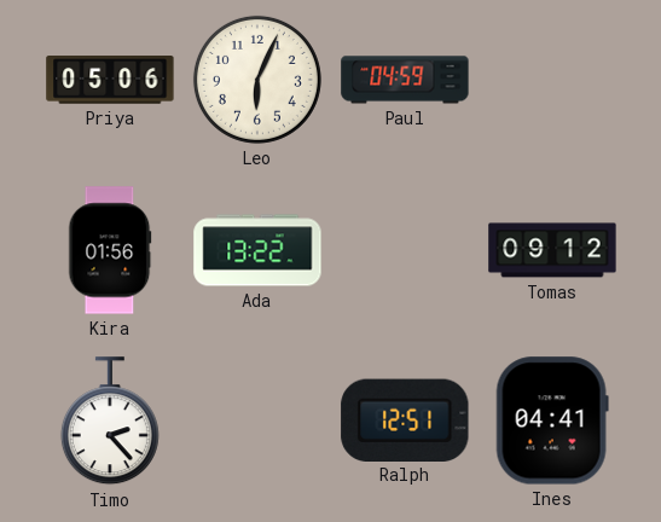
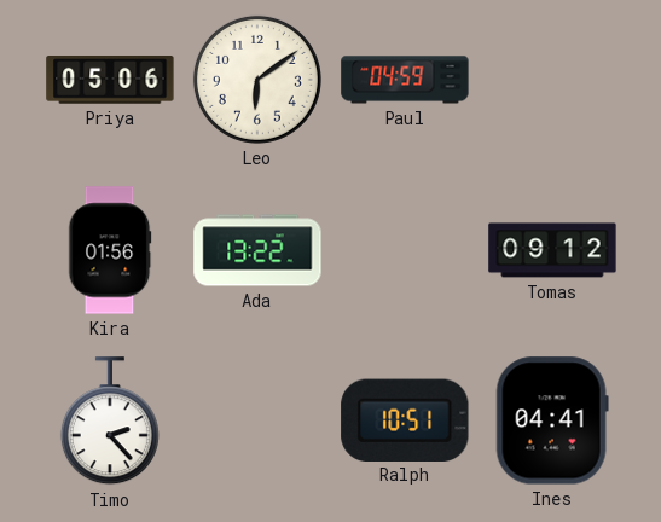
Leo: 6:04 -> 6:09
Ralph: 12:51 -> 10:51
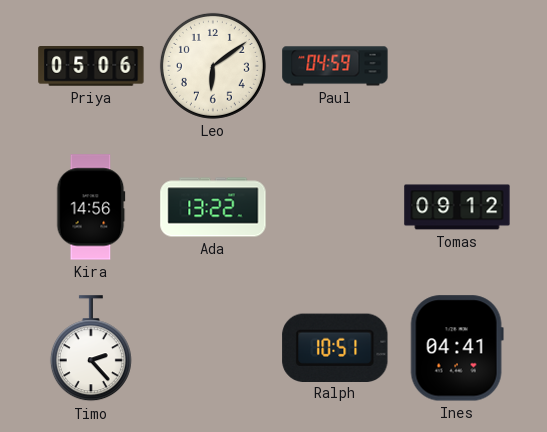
Kira: 01:56 -> 14:56
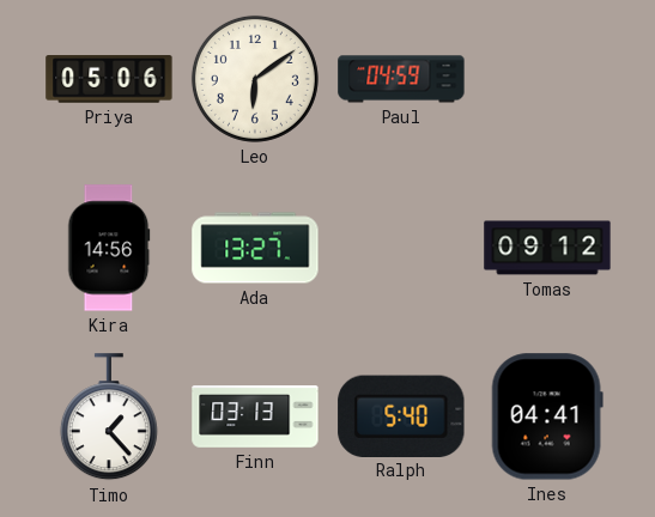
Ada: 13:22 -> 13:27
Timo: 2:23 -> 1:23
Finn: none -> 03:13
Ralph: 10:51 -> 5:40
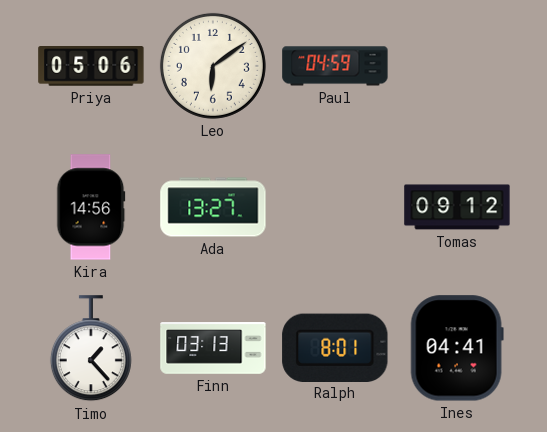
Ralph: 5:40 -> 8:01
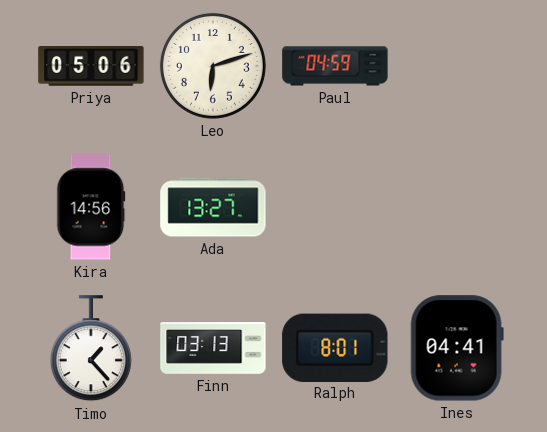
Leo: 6:09 -> 6:12
Tomas: 09:12 -> none
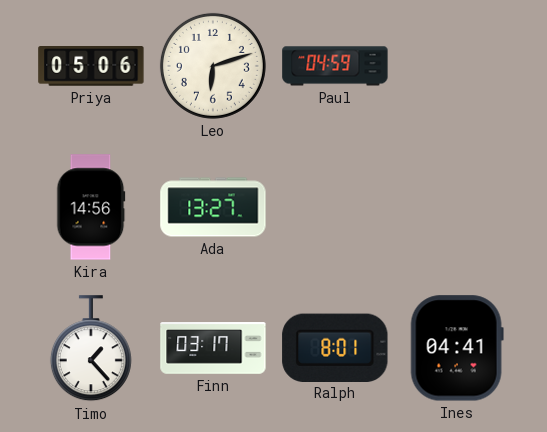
Finn: 03:13 -> 03:17
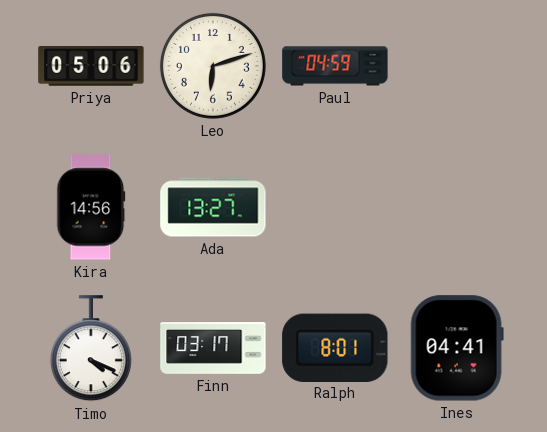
Timo: 1:23 -> 4:19
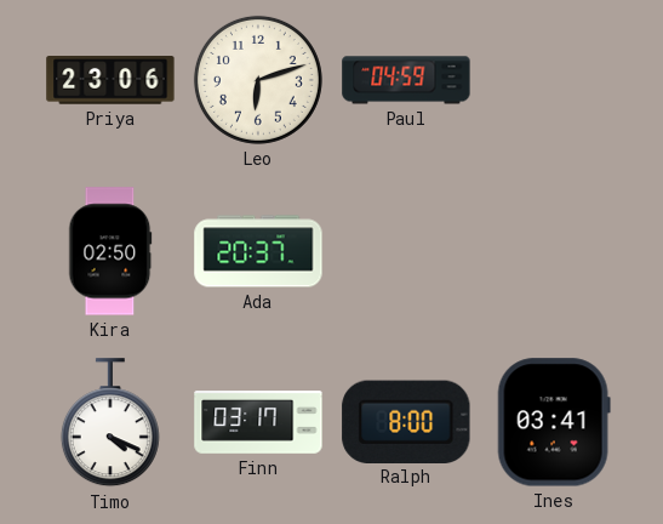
Priya: 05:06 -> 23:06
Kira: 14:56 -> 02:50
Ada: 13:27 -> 20:37
Ralph: 8:01 -> 8:00
Ines: 04:41 -> 03:41
